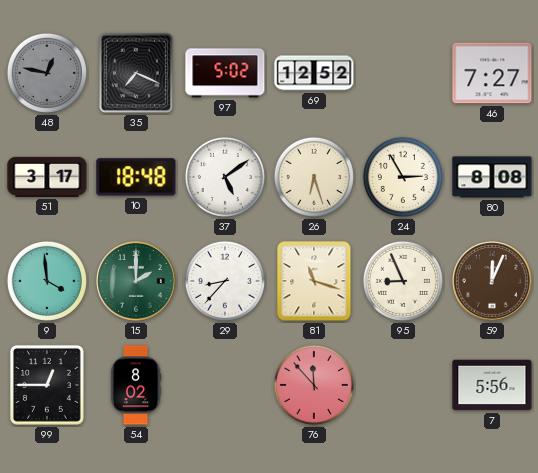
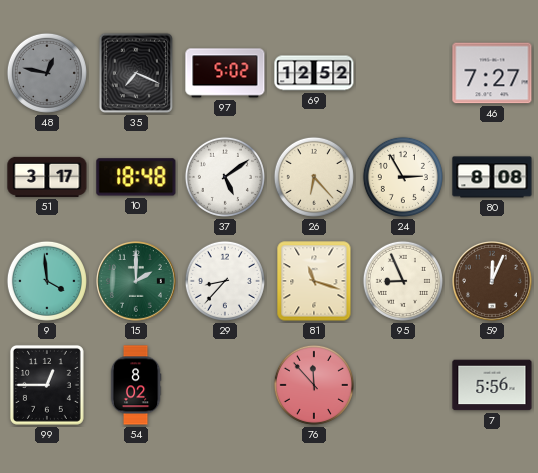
26: 6:27 -> 6:23
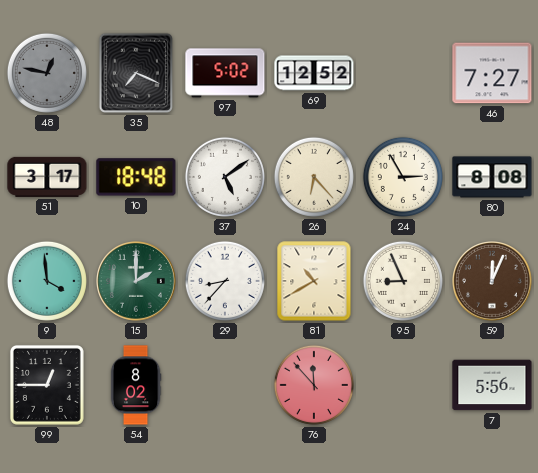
81: 11:18 -> 10:40
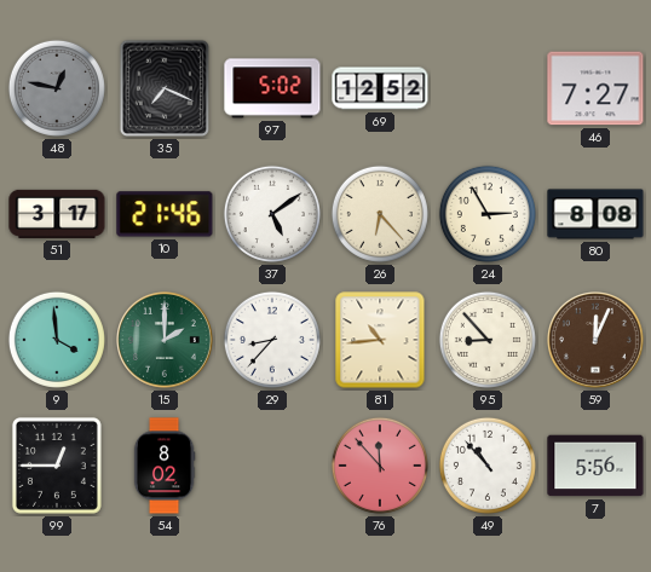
10: 18:48 -> 21:46
81: 10:40 -> 10:44
95: 8:56 -> 8:53
49: none -> 10:53
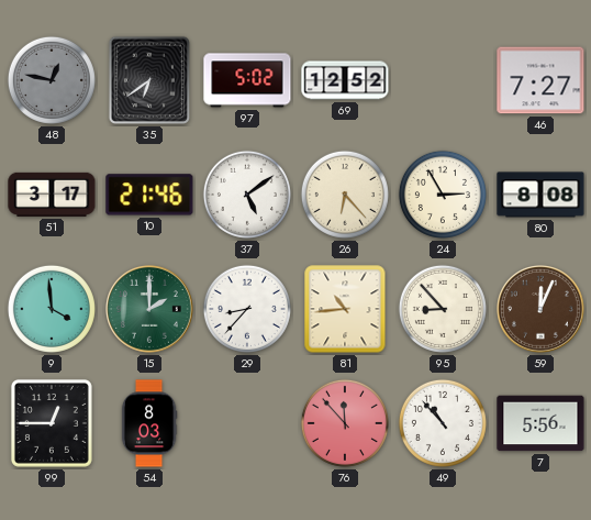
35: 7:19 -> 6:39
54: 8:02 -> 8:03
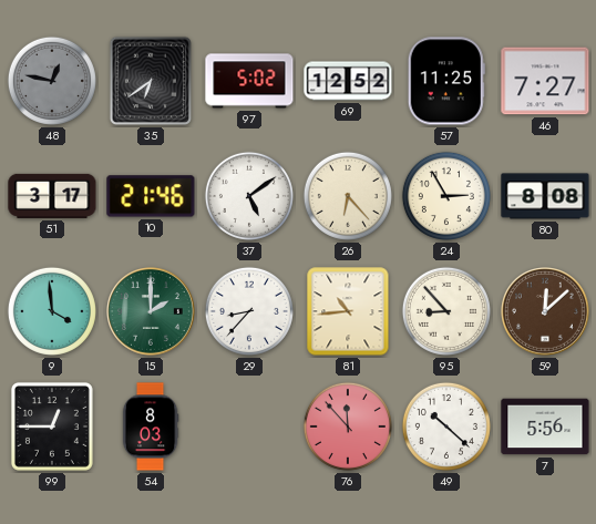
57: none -> 11:25
59: 12:04 -> 12:08
49: 10:53 -> 10:22
